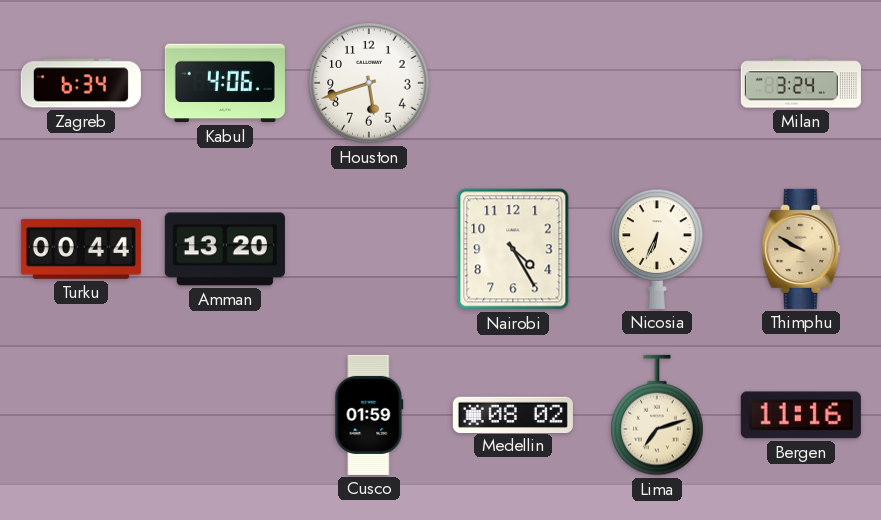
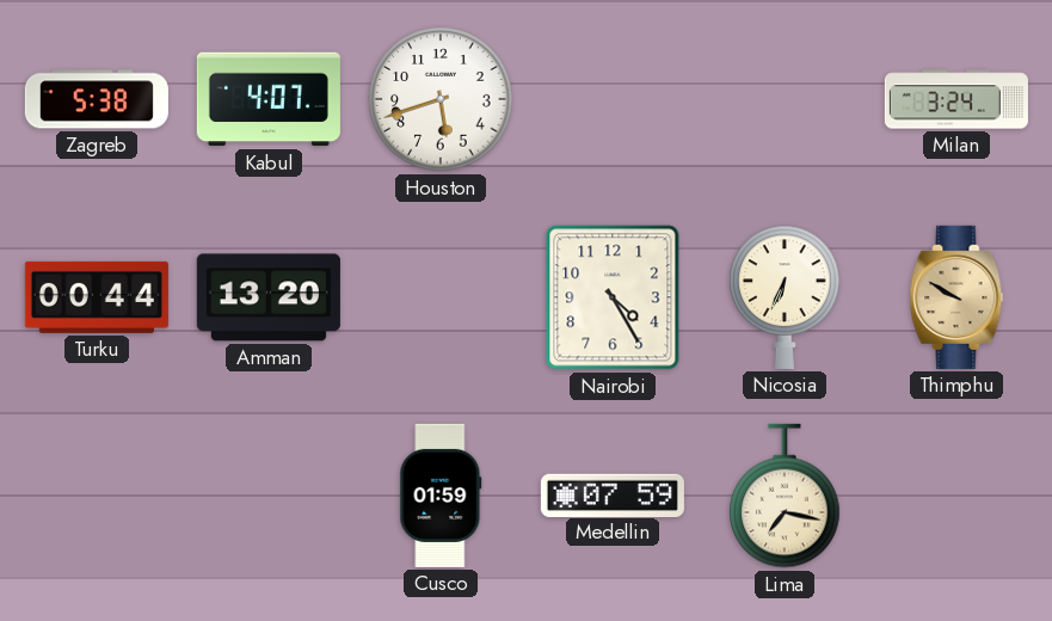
Zagreb: 6:34 -> 5:38
Kabul: 4:06 -> 4:07
Medellin: 08:02 -> 07:59
Lima: 7:12 -> 7:17
Bergen: 11:16 -> none
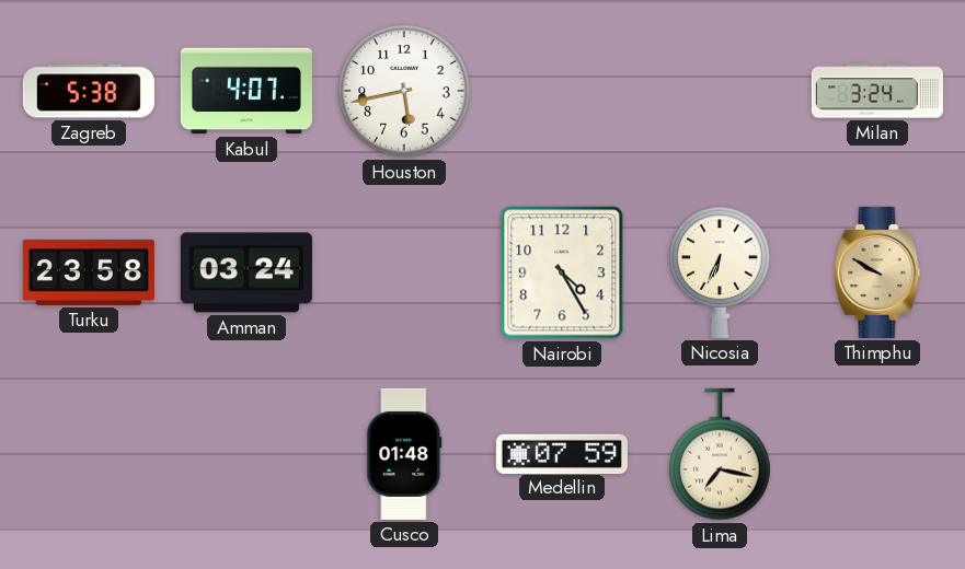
Houston: 5:42 -> 5:43
Turku: 00:44 -> 23:58
Amman: 13:20 -> 03:24
Cusco: 01:59 -> 01:48
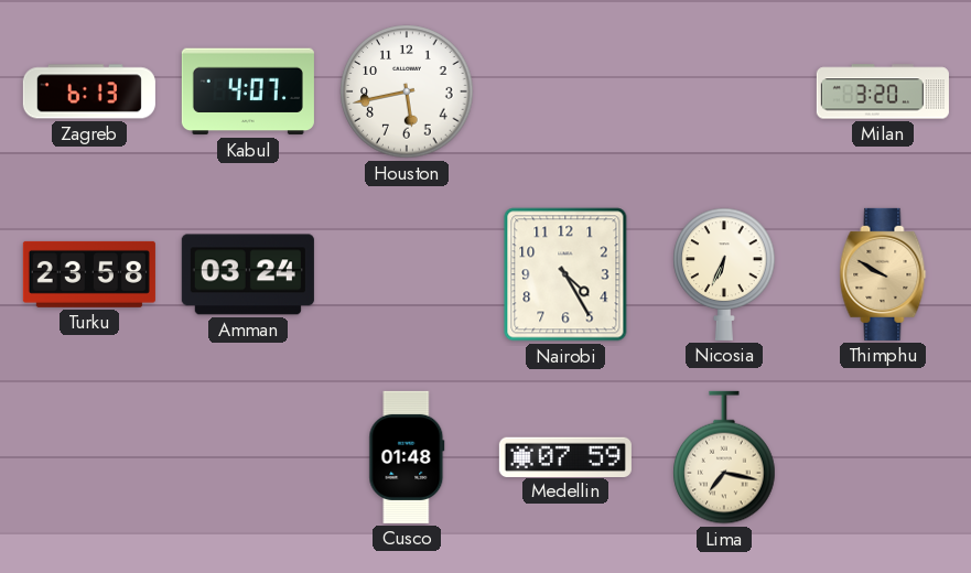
Zagreb: 5:38 -> 6:13
Milan: 3:24 -> 3:20
